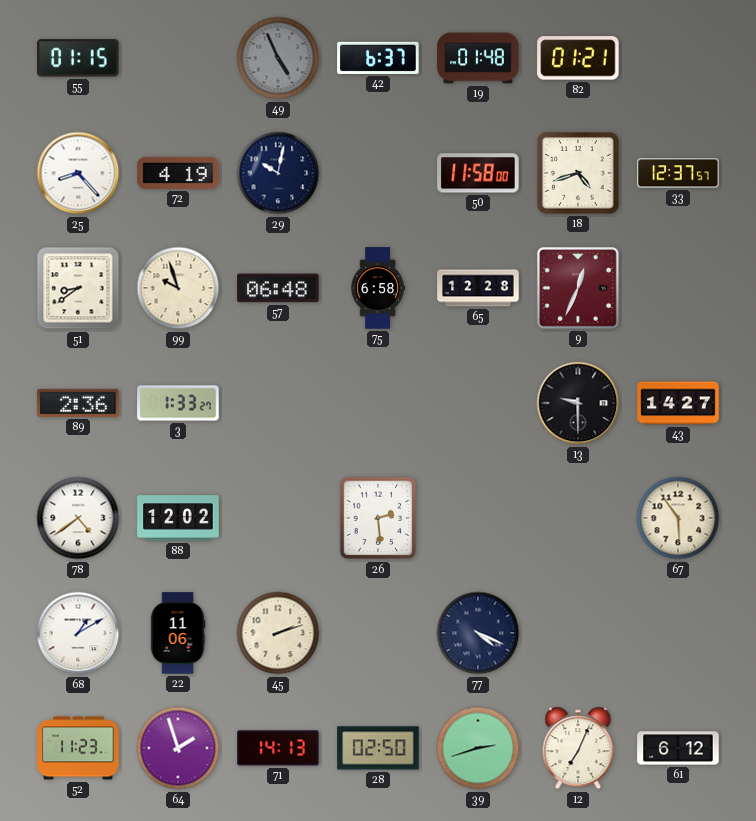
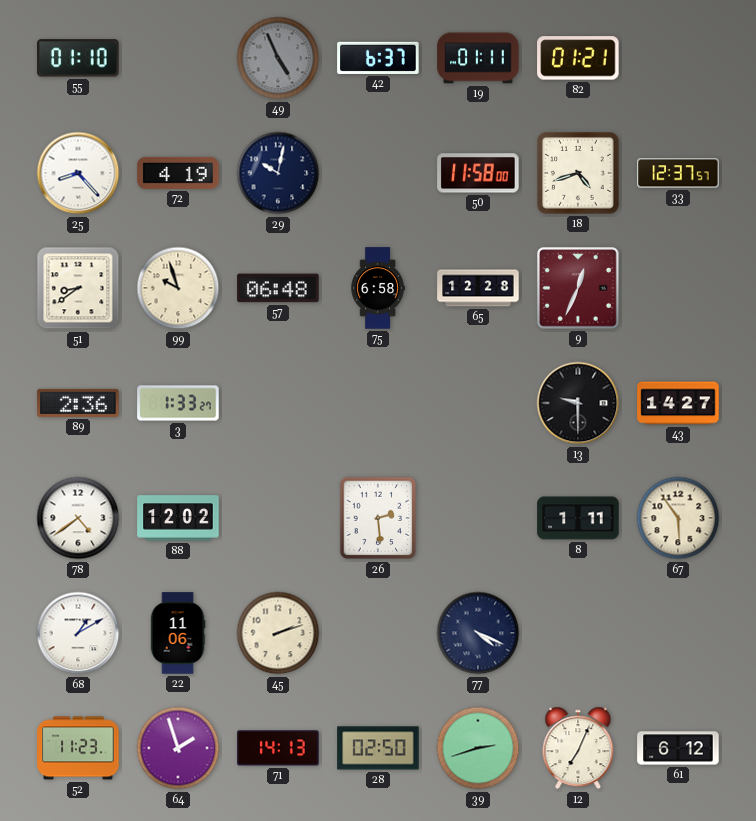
55: 01:15 -> 01:10
19: 01:48 -> 01:11
8: none -> 1:11
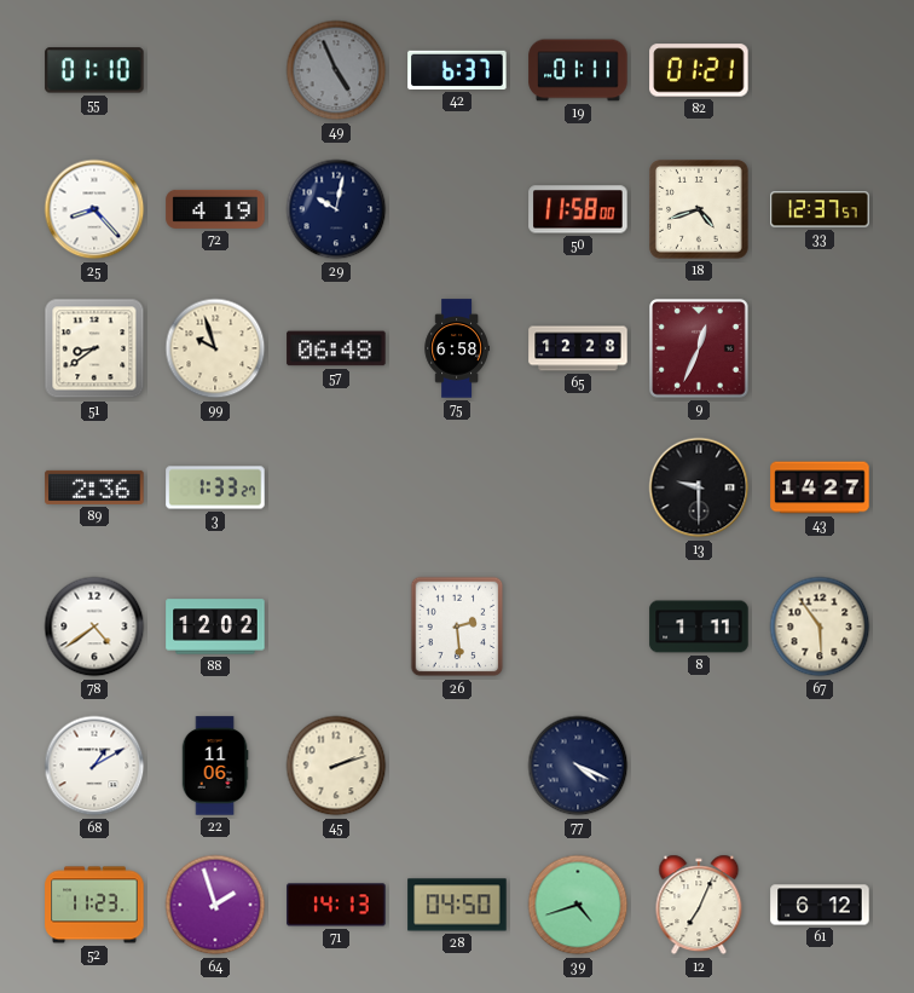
28: 02:50 -> 04:50
39: 2:42 -> 4:42
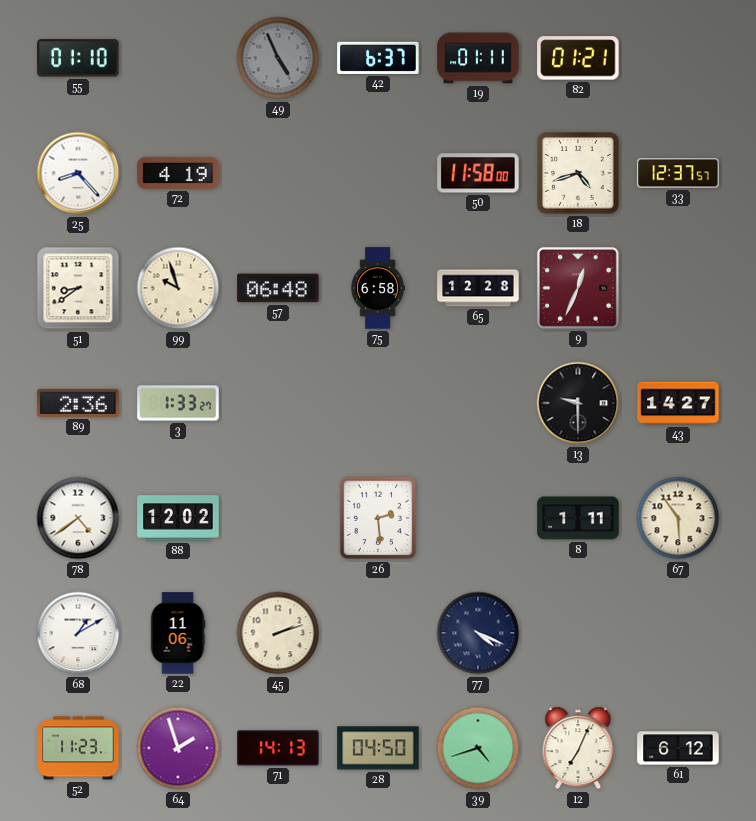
29: 10:02 -> none
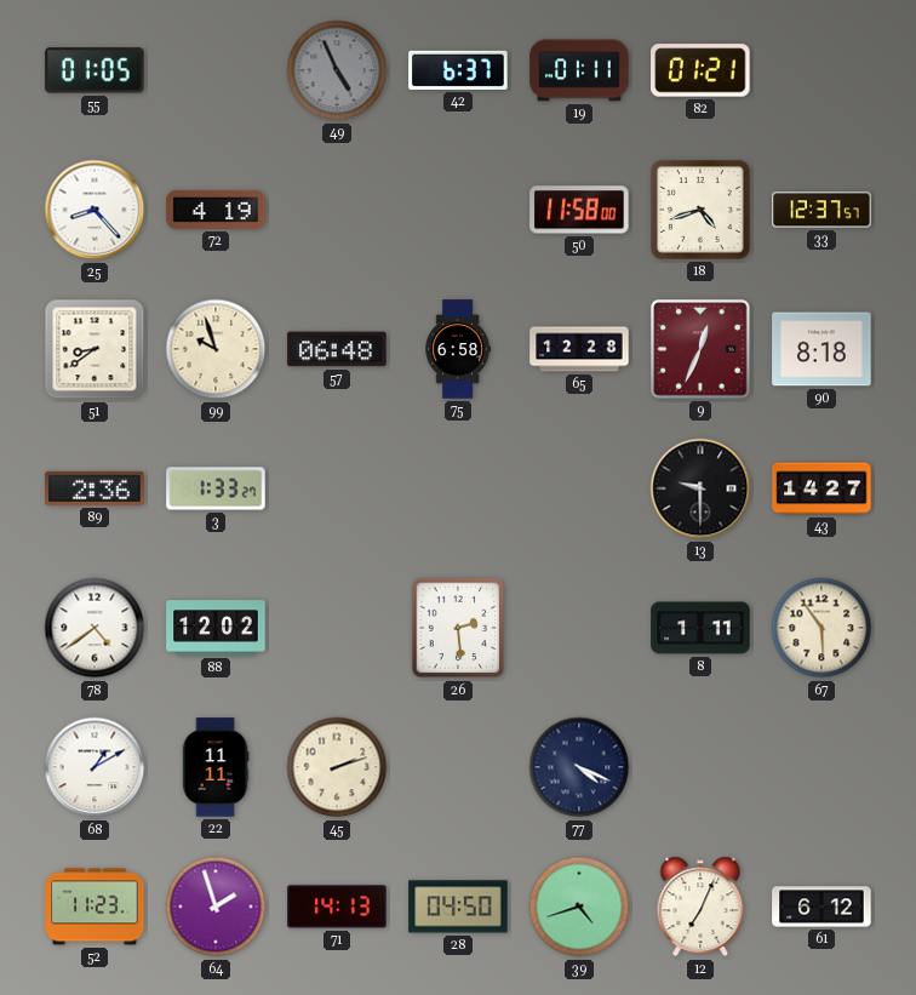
55: 01:10 -> 01:05
90: none -> 8:18
22: 11:06 -> 11:11
